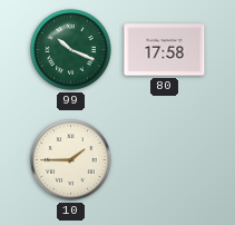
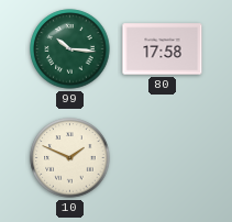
99: 10:19 -> 10:16
10: 1:45 -> 1:49
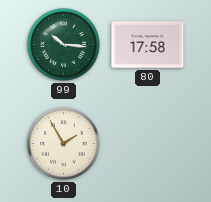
10: 1:49 -> 1:55
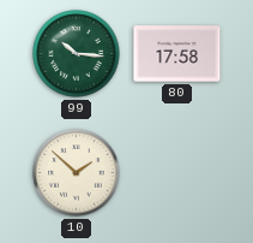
10: 1:55 -> 1:52
